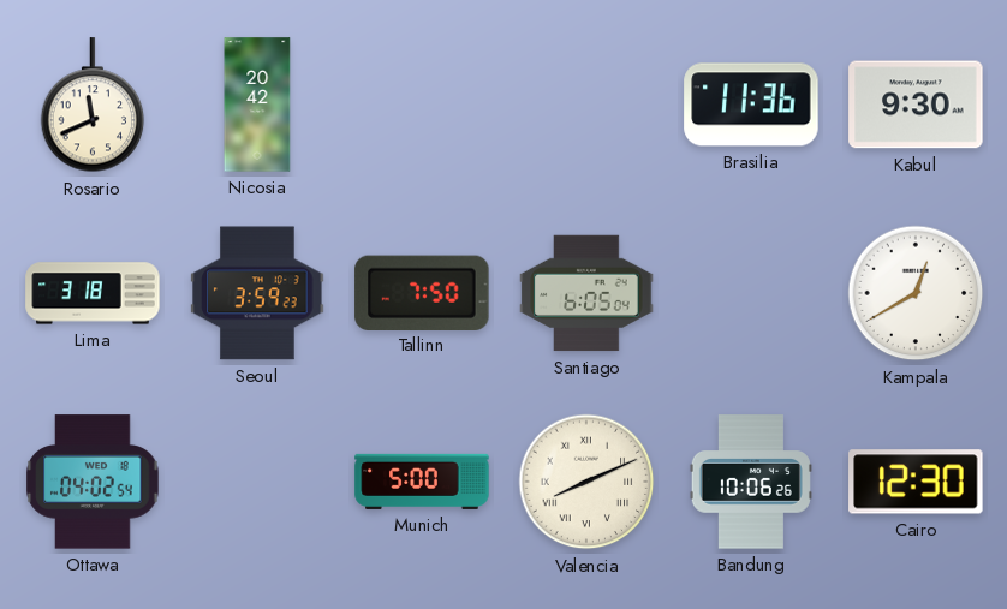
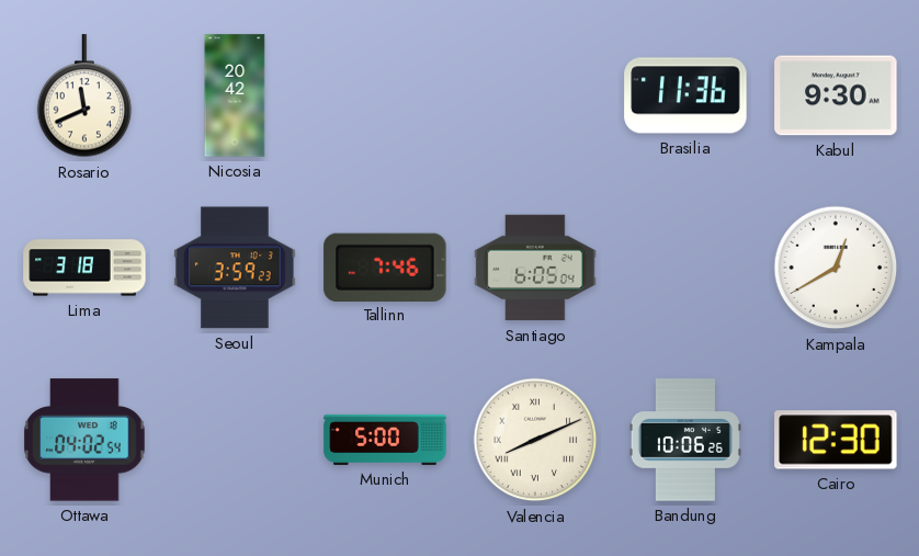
Tallinn: 7:50 -> 7:46
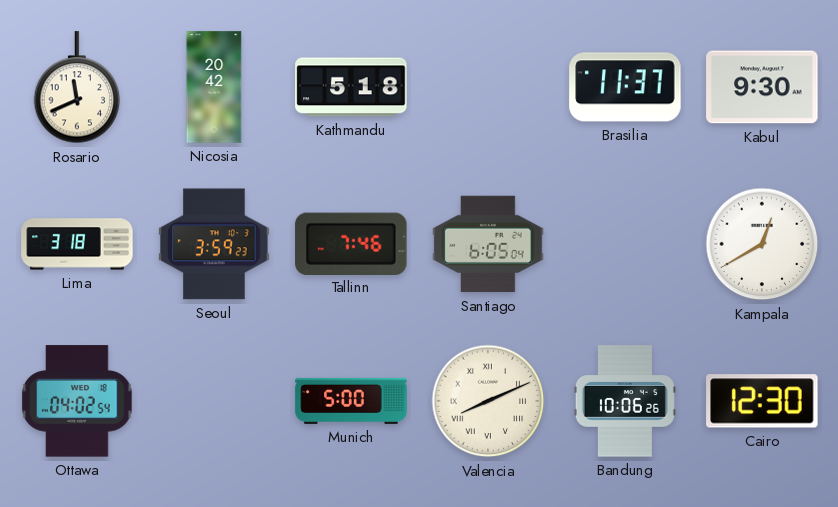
Kathmandu: none -> 5:18
Brasilia: 11:36 -> 11:37
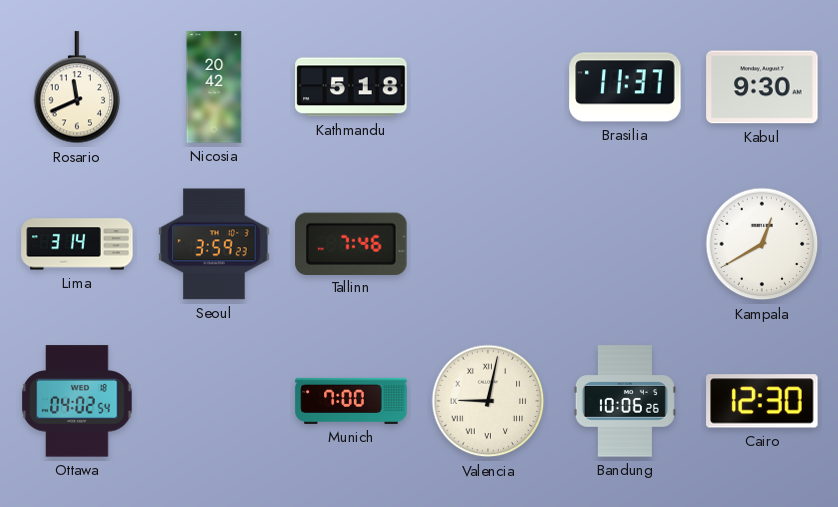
Lima: 3:18 -> 3:14
Santiago: 6:05 -> none
Munich: 5:00 -> 7:00
Valencia: 8:11 -> 9:02
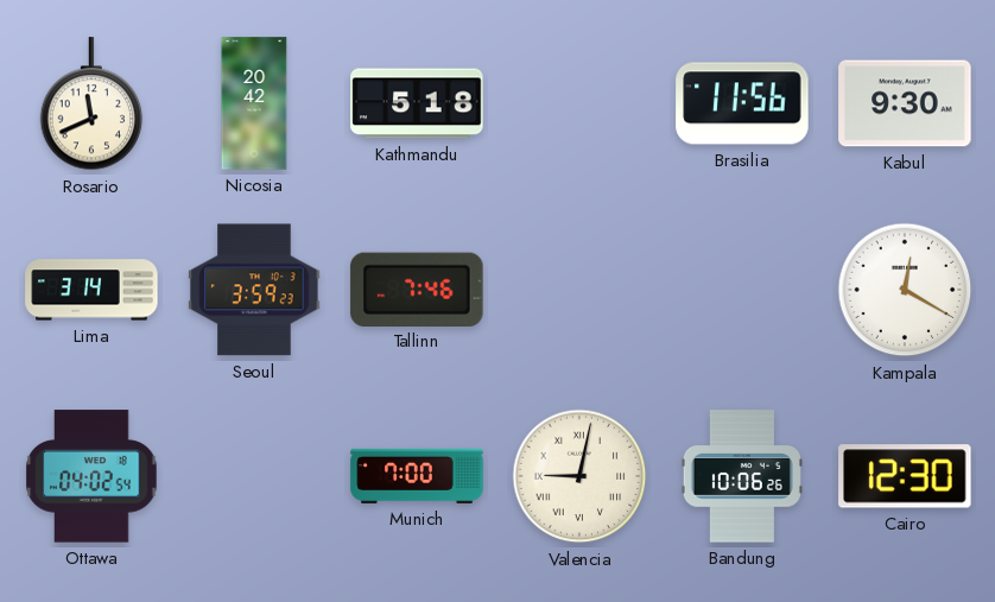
Brasilia: 11:37 -> 11:56
Kampala: 12:40 -> 12:20
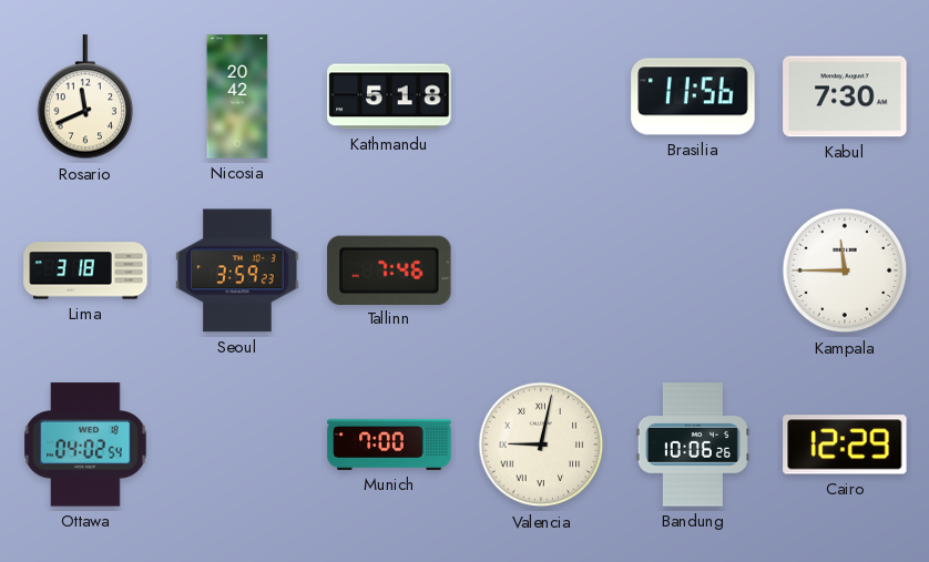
Kabul: 9:30 -> 7:30
Lima: 3:14 -> 3:18
Kampala: 12:20 -> 11:45
Cairo: 12:30 -> 12:29
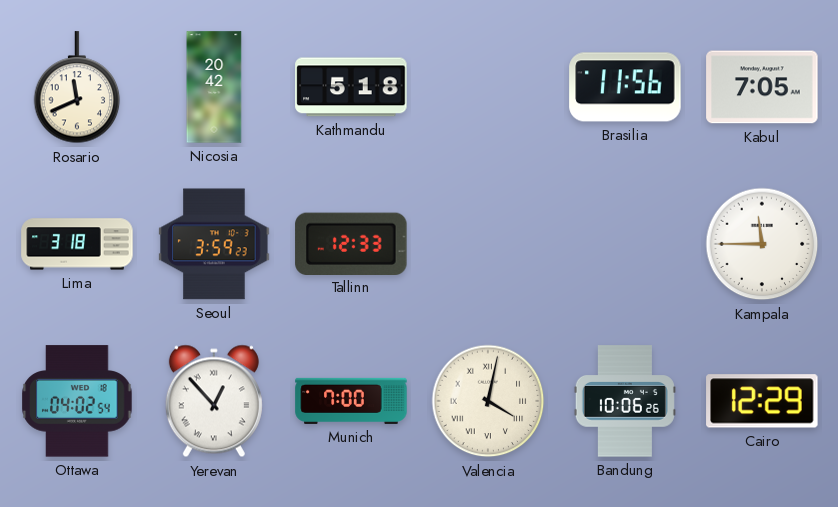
Kabul: 7:30 -> 7:05
Tallinn: 7:46 -> 12:33
Yerevan: none -> 12:53
Valencia: 9:02 -> 4:02
